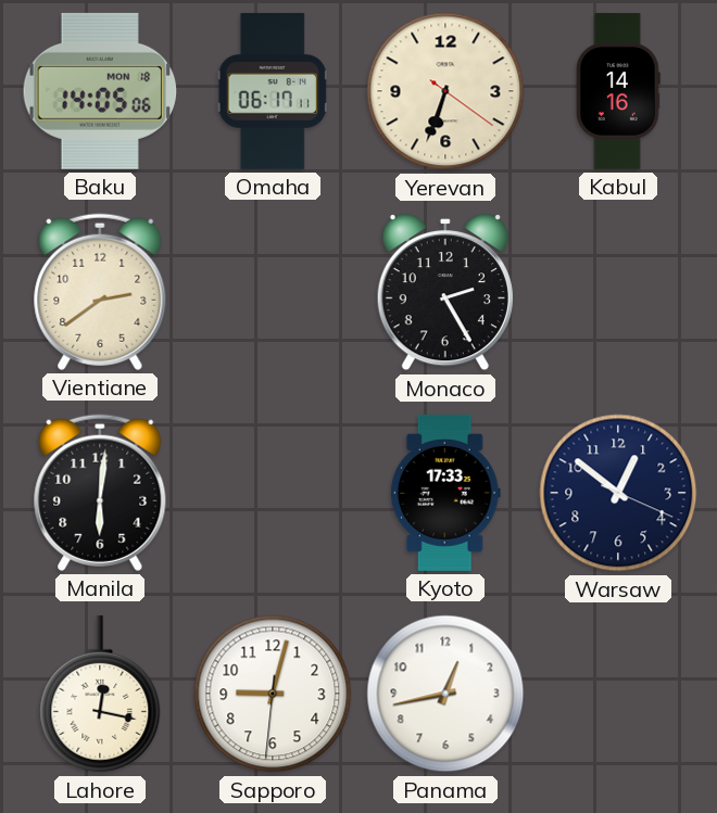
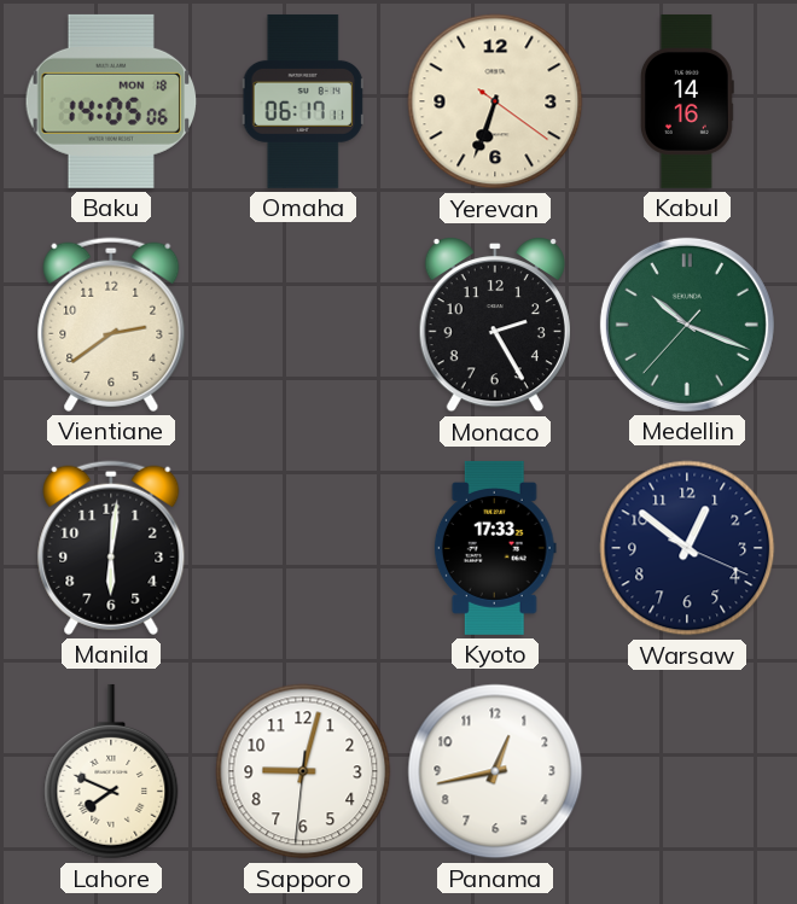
Medellin: none -> 10:18
Lahore: 12:17 -> 7:49
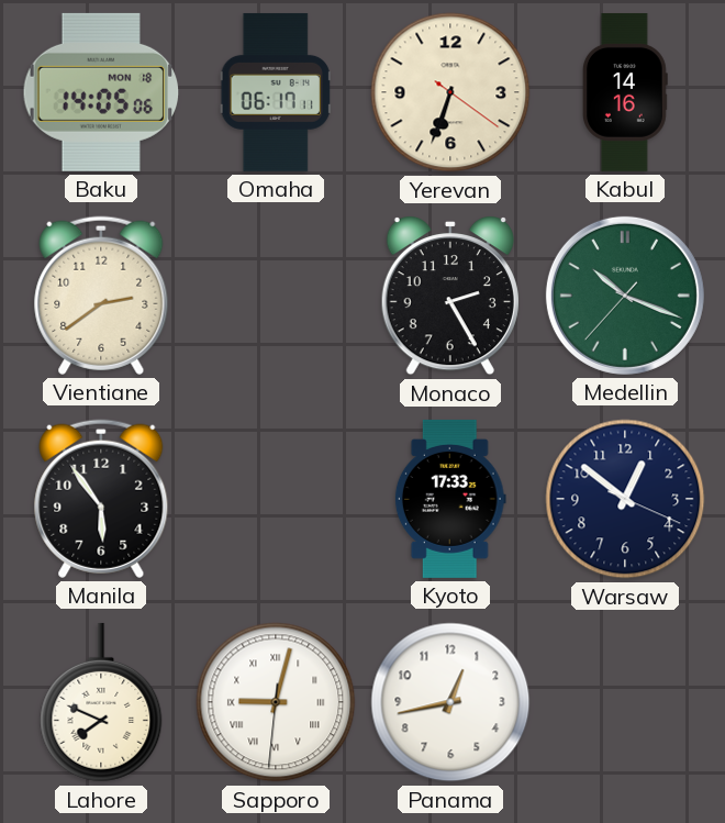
Manila: 6:01 -> 5:54
Sapporo numerals: Arabic -> Roman
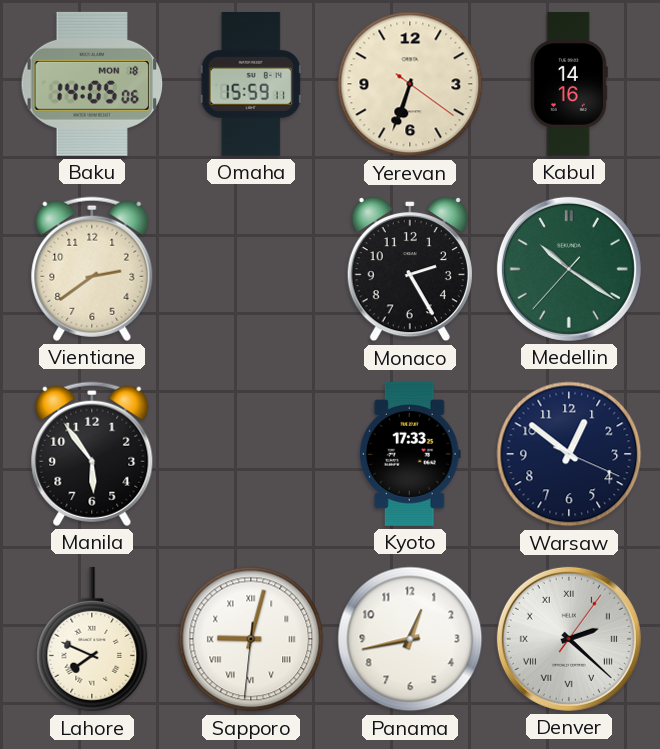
Omaha: 06:17 -> 15:59
Medellin: 10:18 -> 10:20
Denver: none -> 2:22
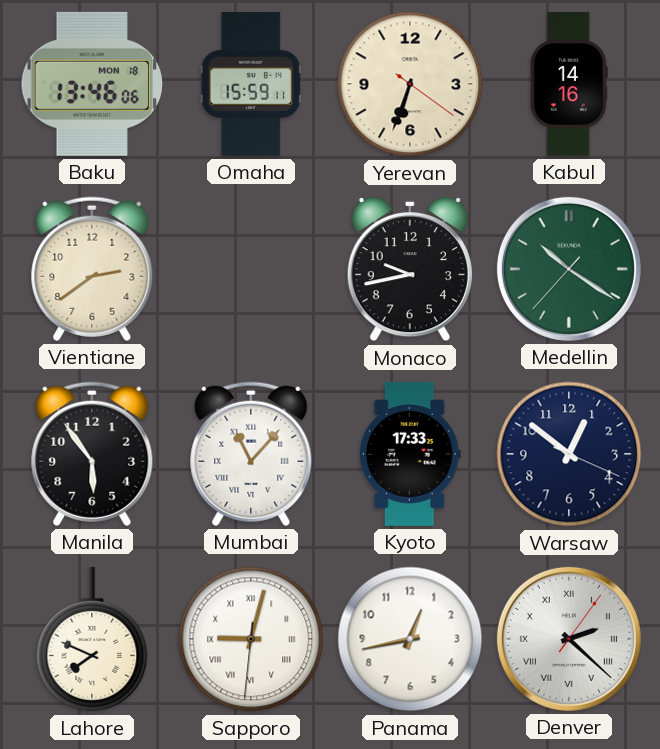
Baku: 14:05 -> 13:46
Monaco: 2:25 -> 9:43
Mumbai: none -> 11:07
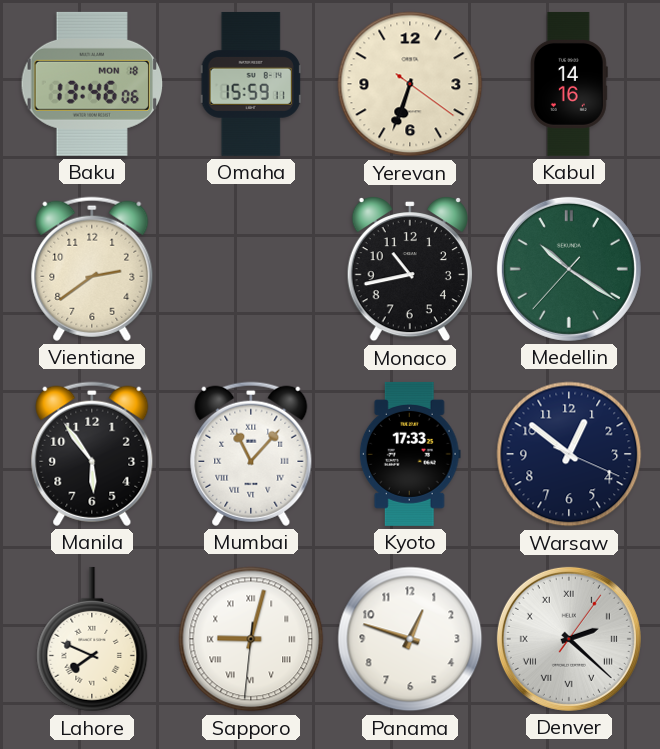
Monaco: 9:43 -> 10:43
Panama: 12:43 -> 12:48
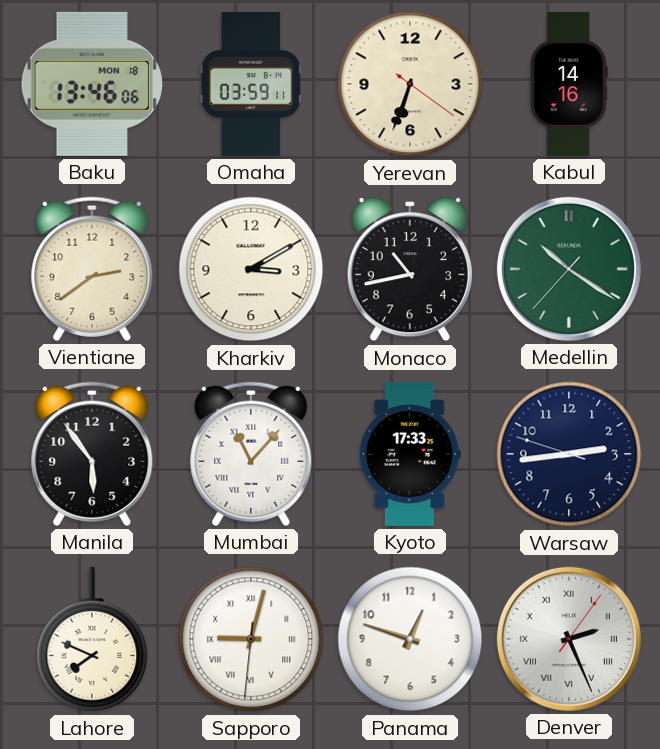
Omaha: 15:59 -> 03:59
Kharkiv: none -> 3:10
Warsaw: 12:51 -> 2:43
Denver: 2:22 -> 2:26
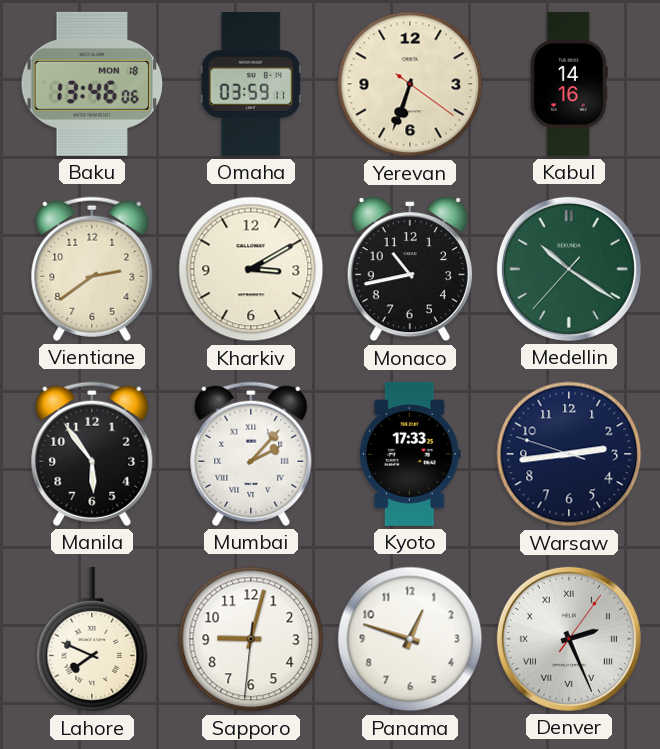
Mumbai: 11:07 -> 2:07
Sapporo numerals: Roman -> Arabic
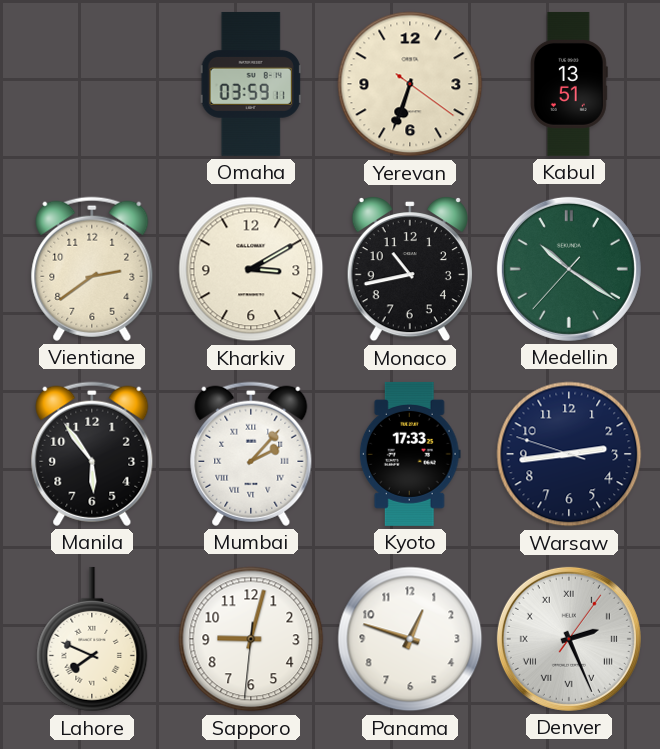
Baku: 13:46 -> none
Kabul: 14:16 -> 13:51
